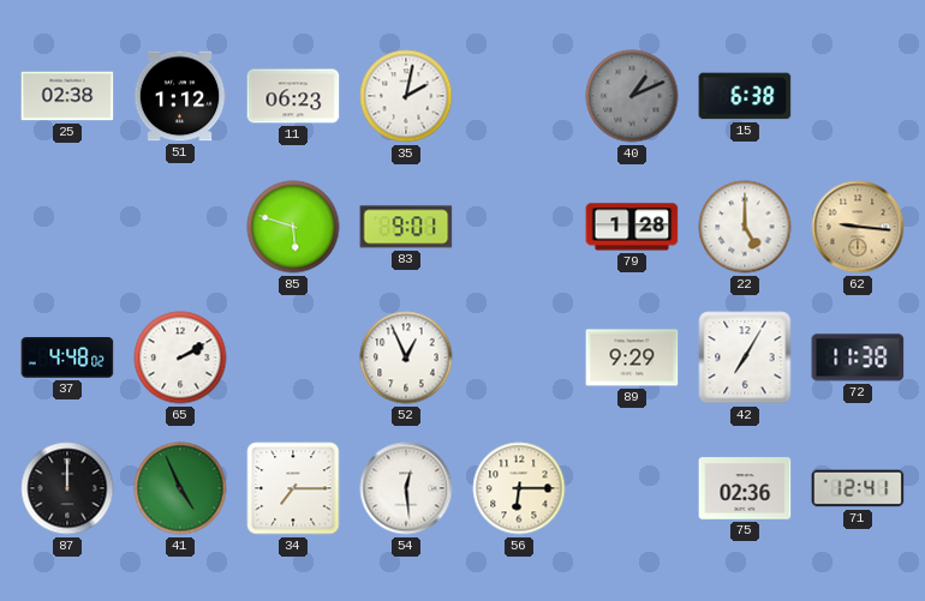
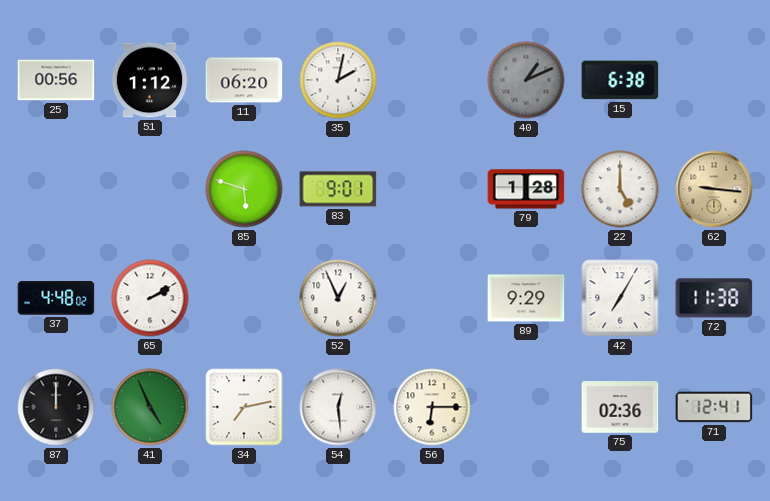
25: 02:38 -> 00:56
11: 06:23 -> 06:20
34: 7:15 -> 7:13
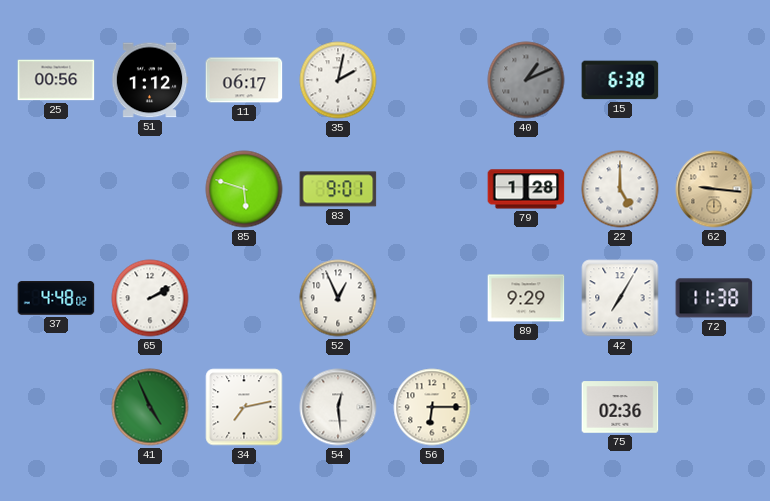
11: 06:20 -> 06:17
87: 12:00 -> none
71: 12:41 -> none
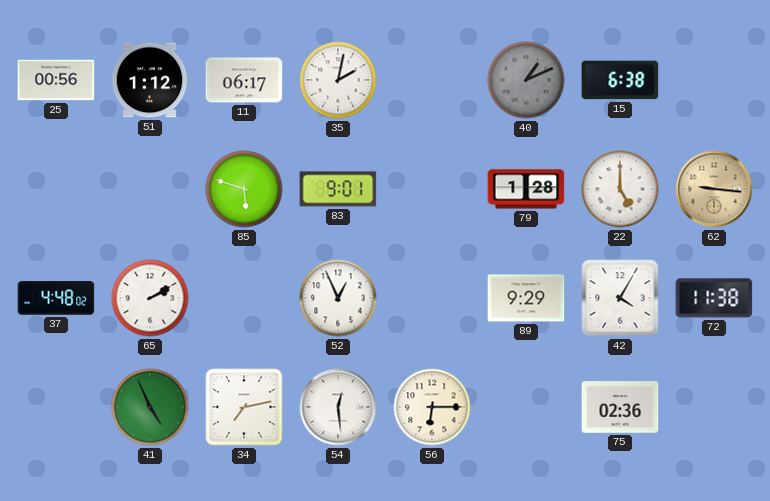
42: 7:05 -> 4:05
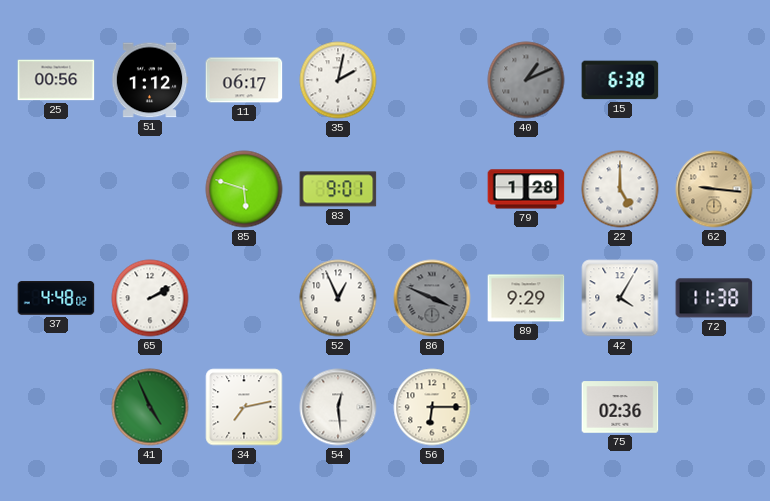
86: none -> 3:49
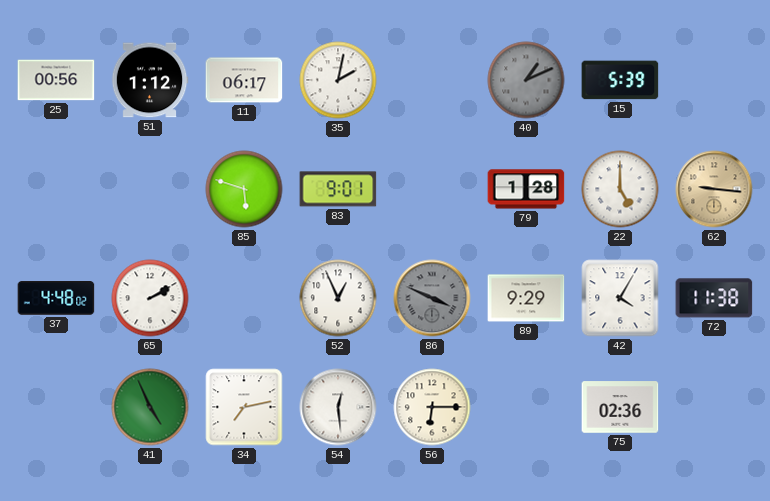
15: 6:38 -> 5:39
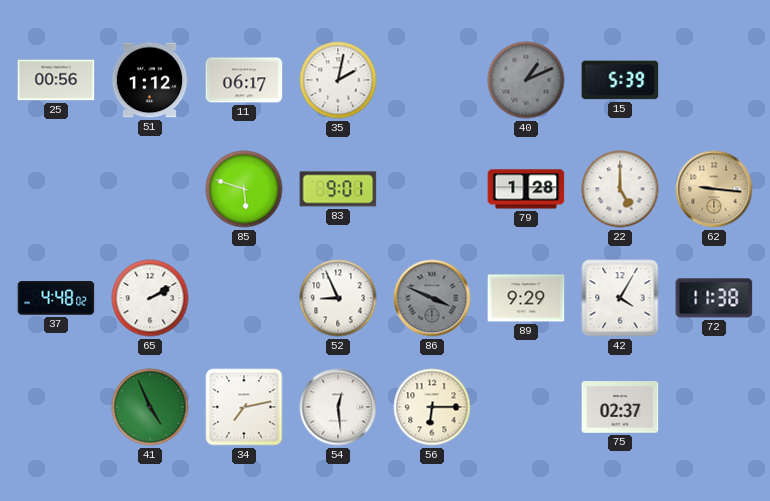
52: 12:56 -> 8:56
75: 02:36 -> 02:37
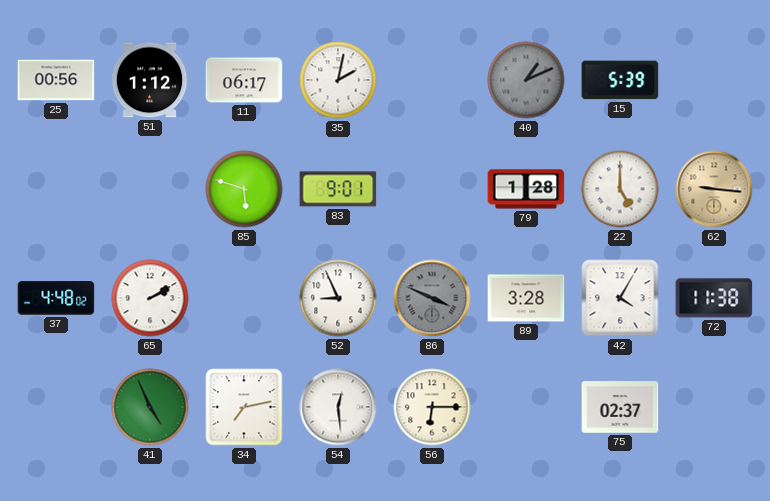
89: 9:29 -> 3:28
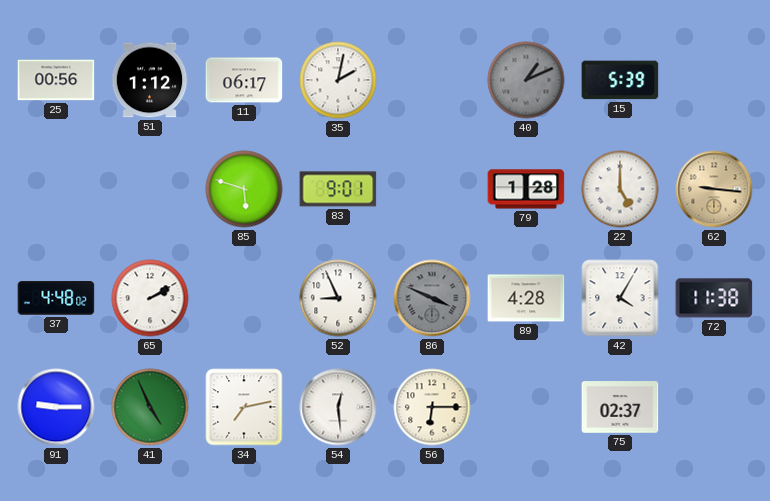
89: 3:28 -> 4:28
91: none -> 9:15
